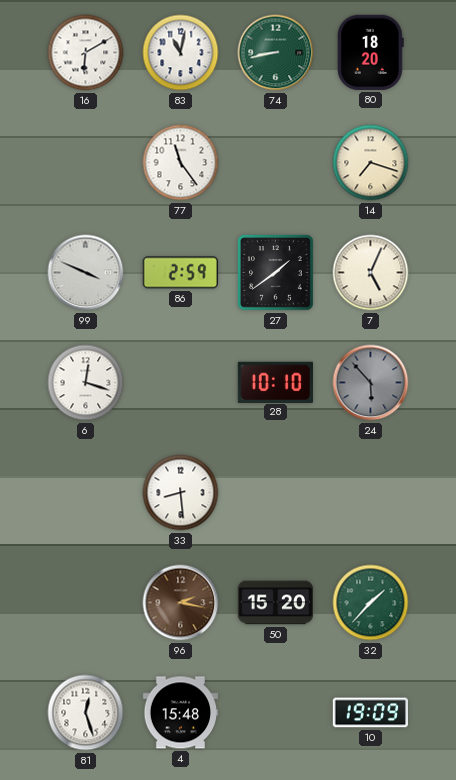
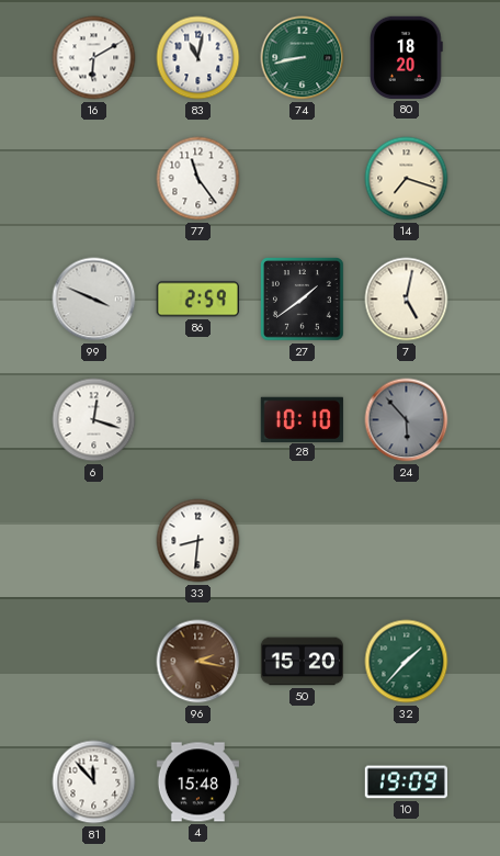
7: 5:04 -> 5:02
33: 8:29 -> 8:31
81: 12:27 -> 11:53
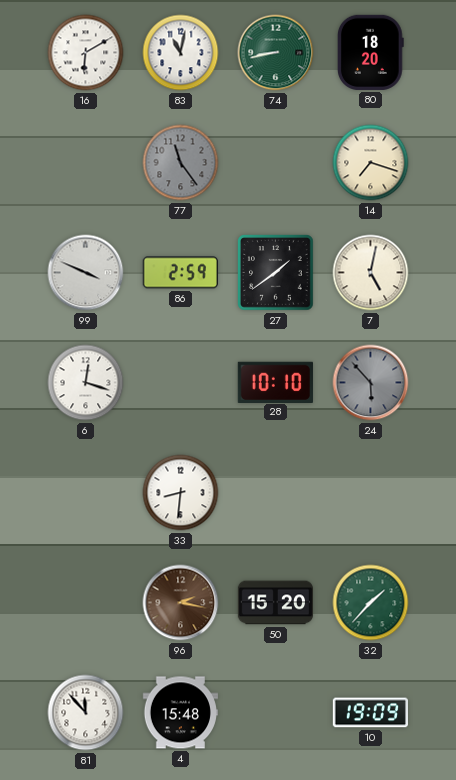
77 dial: white -> grey
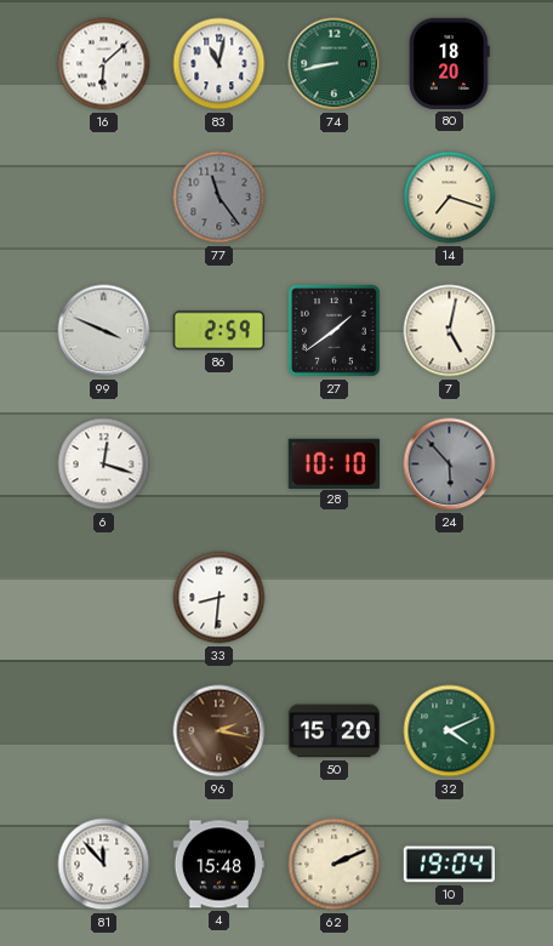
16: 6:10 -> 6:08
32: 1:37 -> 4:11
62: none -> 2:11
10: 19:09 -> 19:04
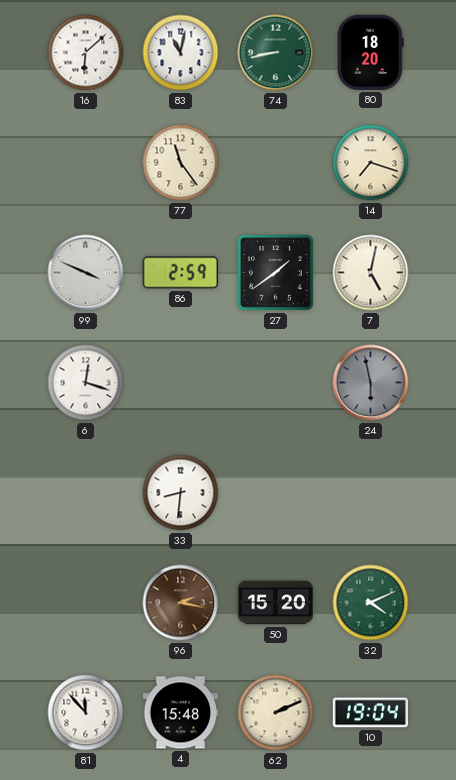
77 dial: grey -> cream
28: 10:10 -> none
24: 5:53 -> 5:58
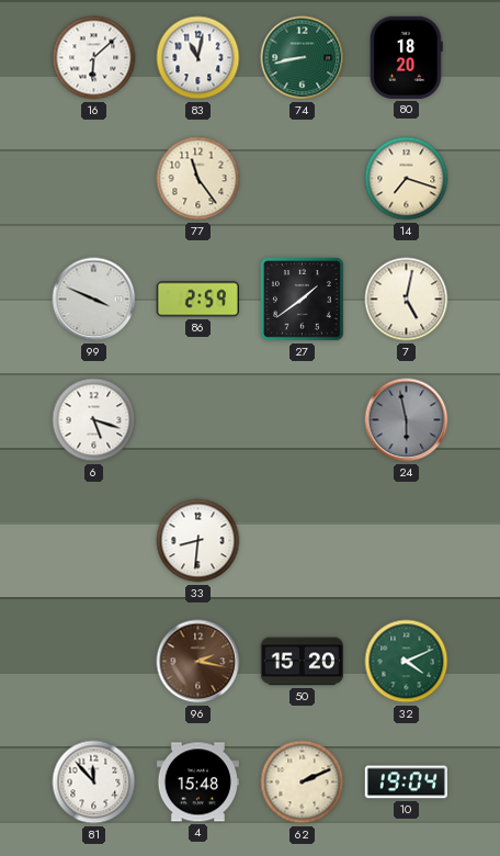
6: 12:18 -> 5:18
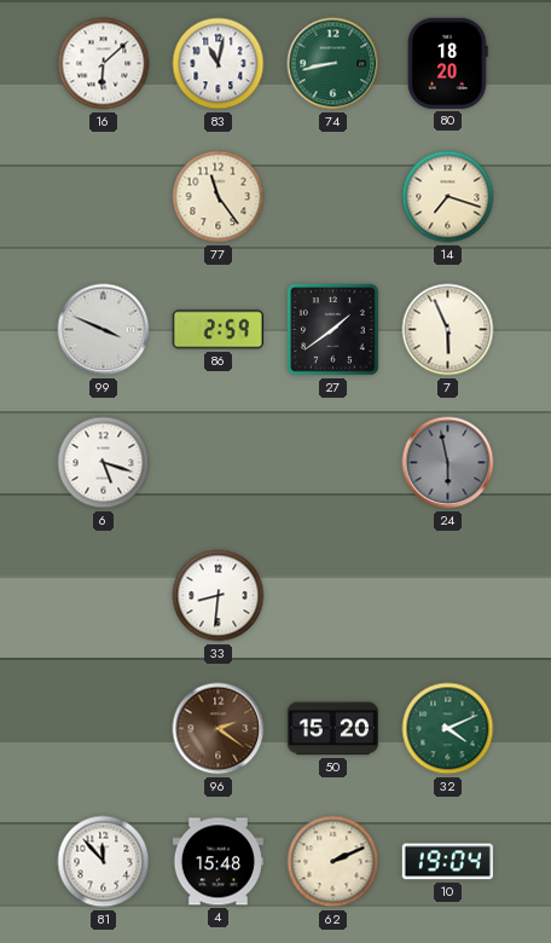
7: 5:02 -> 5:56
96: 2:17 -> 2:21
